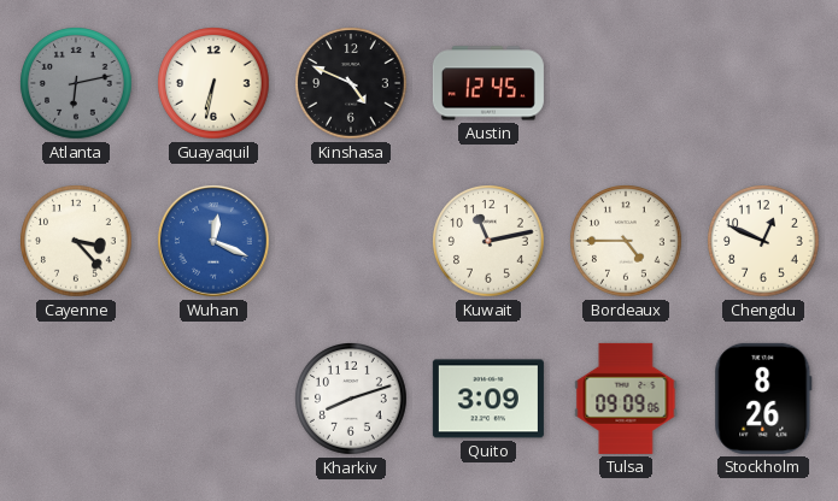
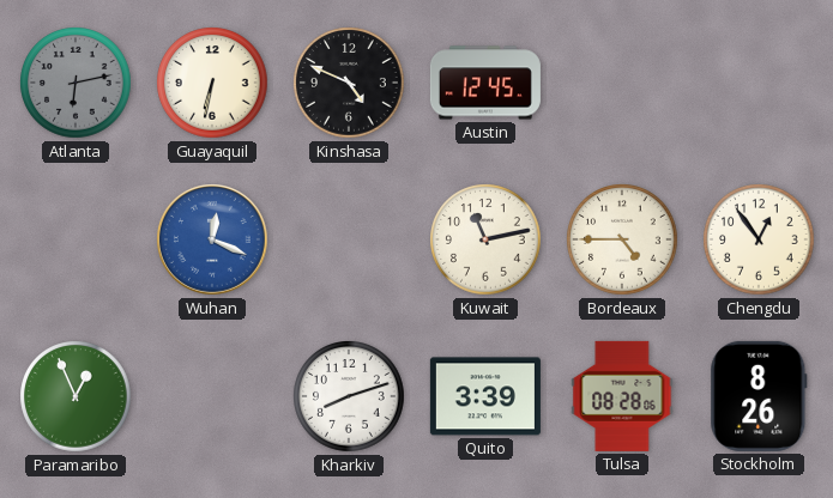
Cayenne: 3:23 -> none
Chengdu: 12:49 -> 12:54
Paramaribo: none -> 12:56
Quito: 3:09 -> 3:39
Tulsa: 09:09 -> 08:28
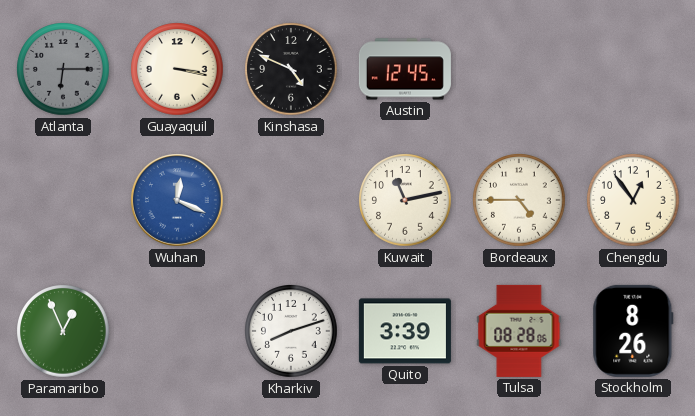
Atlanta: 6:13 -> 6:15
Guayaquil: 6:32 -> 3:17
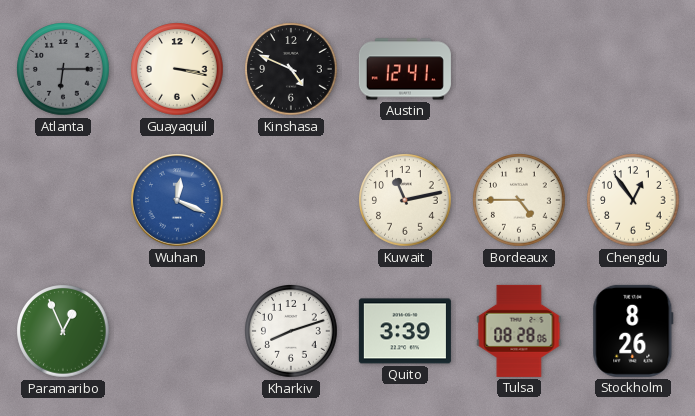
Austin: 12:45 -> 12:41
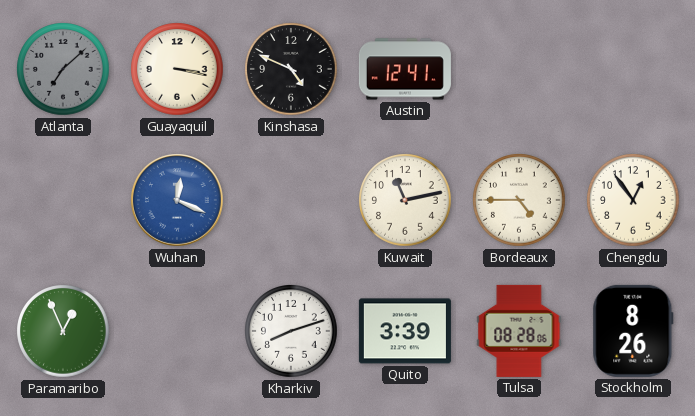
Atlanta: 6:15 -> 7:08
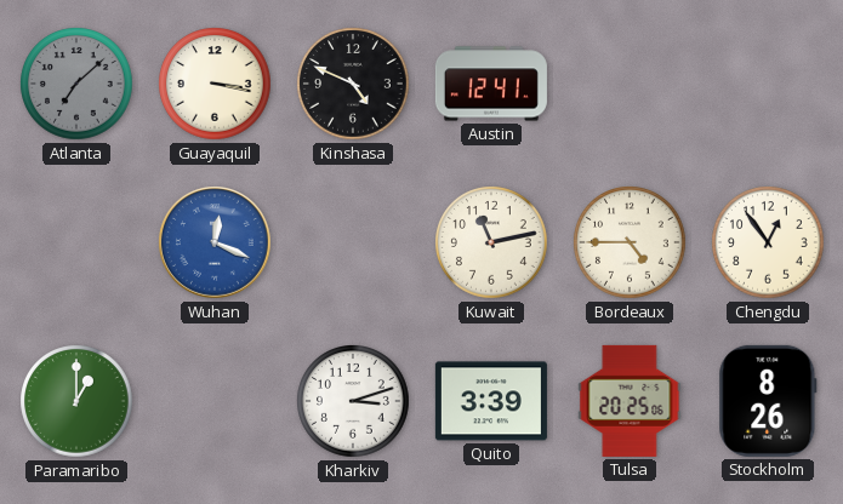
Paramaribo: 12:56 -> 1:00
Kharkiv: 8:12 -> 3:12
Tulsa: 08:28 -> 20:25
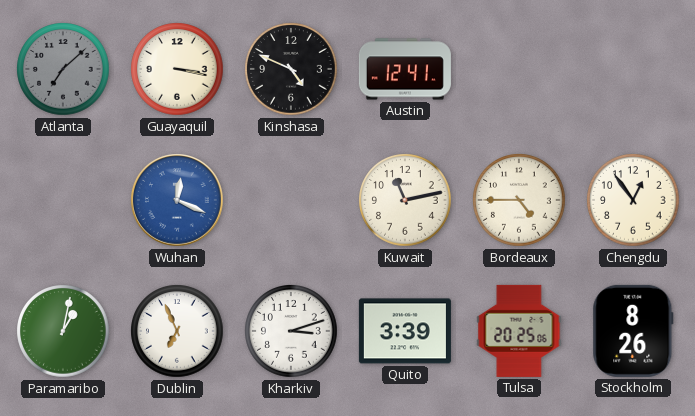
Paramaribo: 1:00 -> 1:02
Dublin: none -> 6:56
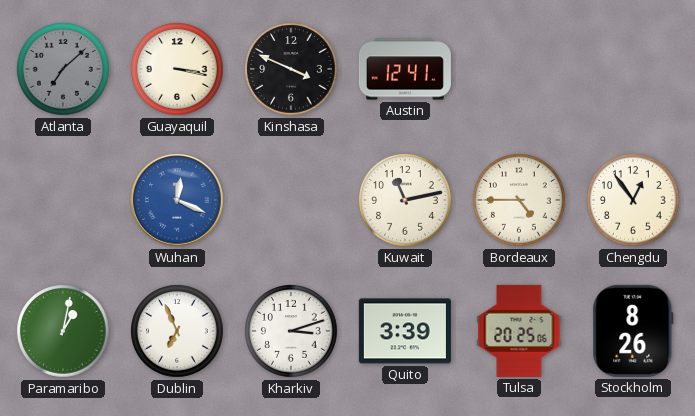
Kinshasa: 4:49 -> 3:49
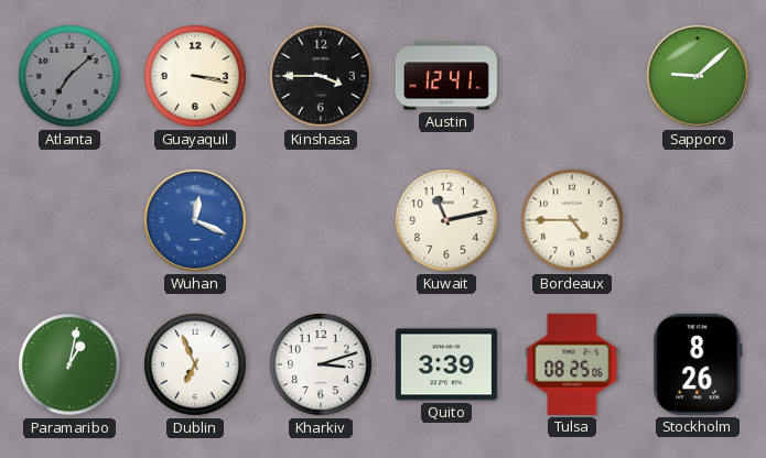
Kinshasa: 3:49 -> 3:45
Sapporo: none -> 9:08
Chengdu: 12:54 -> none
Tulsa: 20:25 -> 08:25
